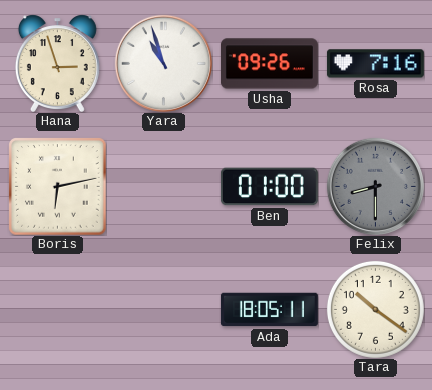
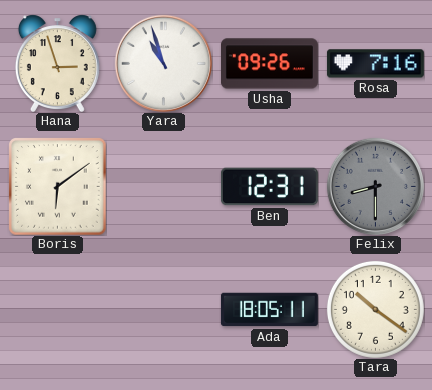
Boris: 6:13 -> 6:09
Ben: 01:00 -> 12:31
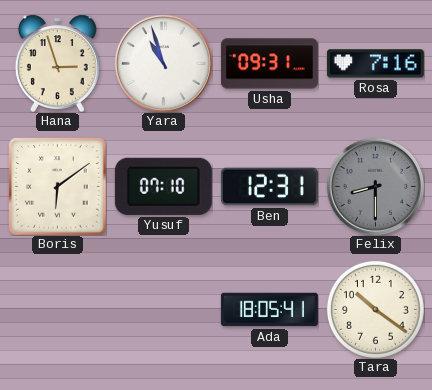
Usha: 09:26 -> 09:31
Yusuf: none -> 07:10
Ada: 18:05:11 -> 18:05:41
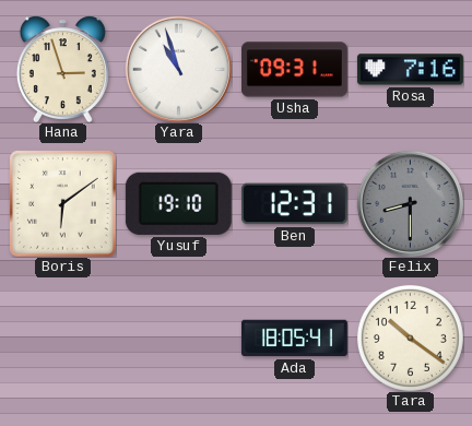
Yusuf: 07:10 -> 19:10
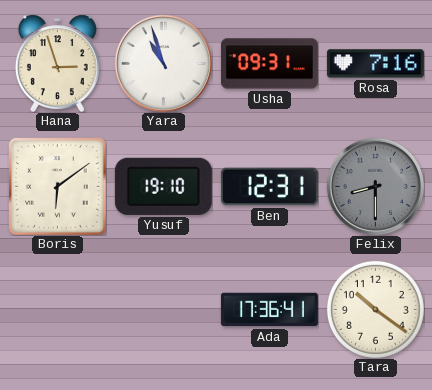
Ada: 18:05 -> 17:36
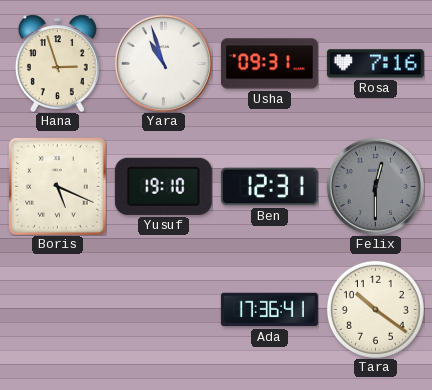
Boris: 6:09 -> 5:19
Felix: 8:30 -> 12:30
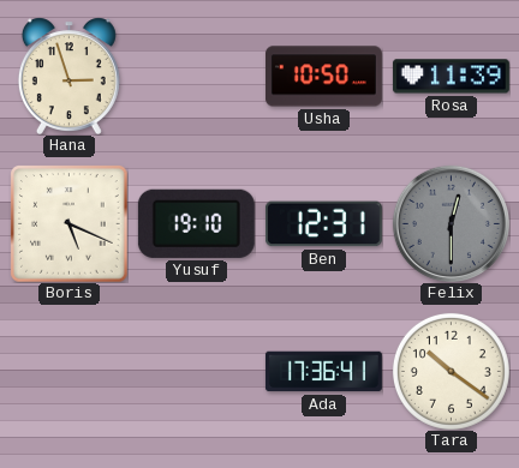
Yara: 10:57 -> none
Usha: 09:31 -> 10:50
Rosa: 7:16 -> 11:39
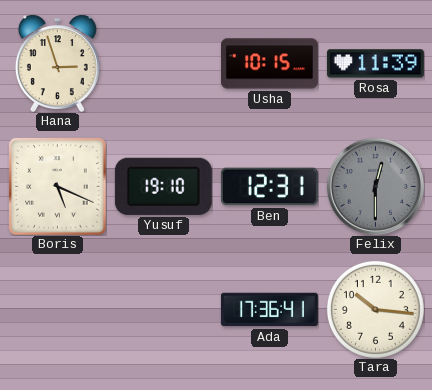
Usha: 10:50 -> 10:15
Tara: 10:21 -> 10:16
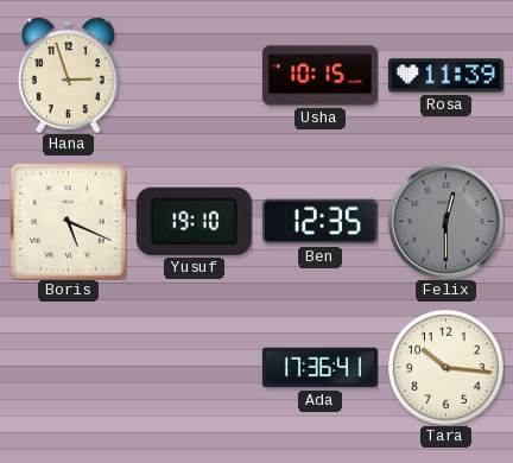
Ben: 12:31 -> 12:35
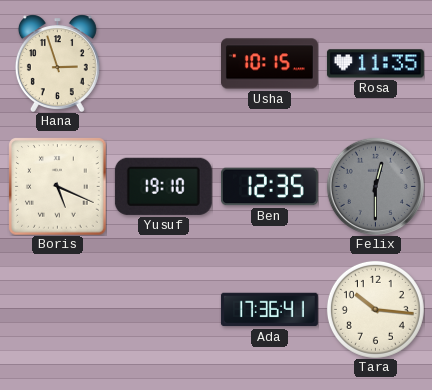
Rosa: 11:39 -> 11:35
